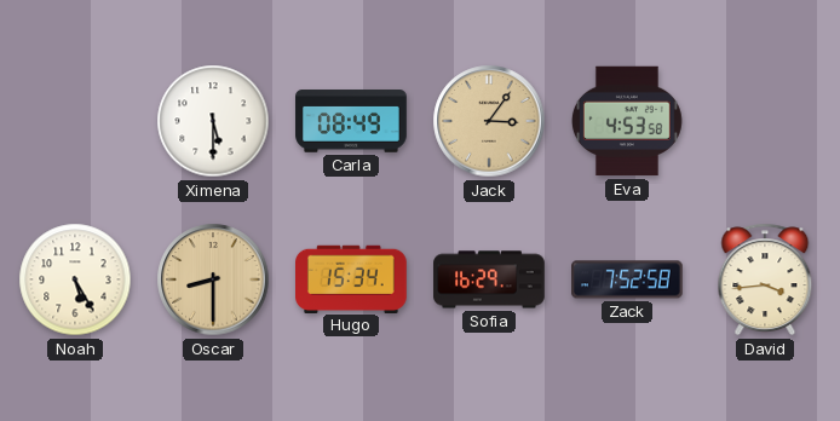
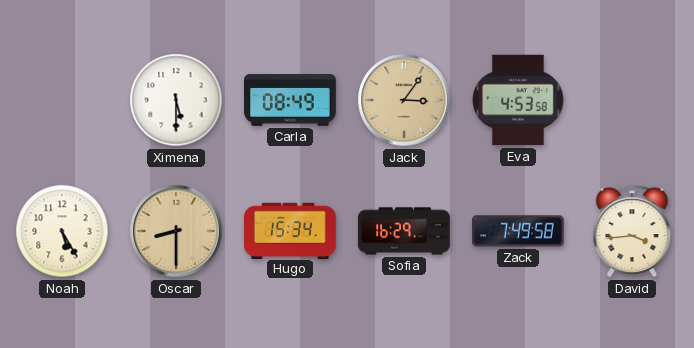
Zack: 7:52 -> 7:49
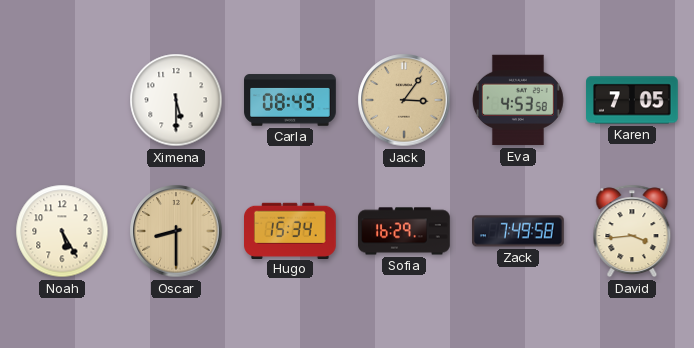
Karen: none -> 7:05
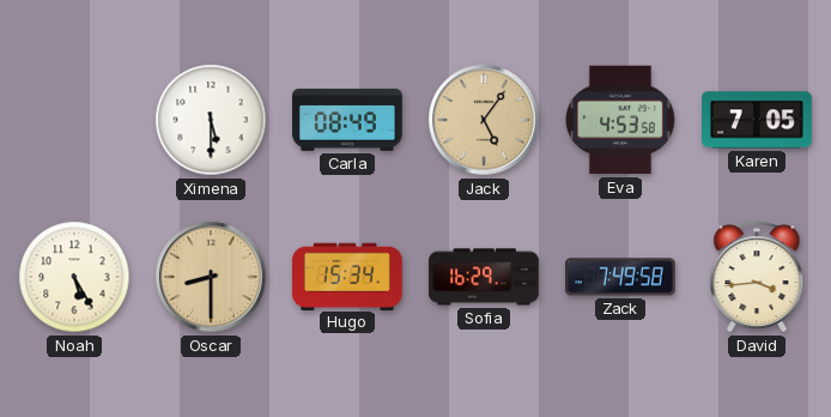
Jack: 3:06 -> 5:06
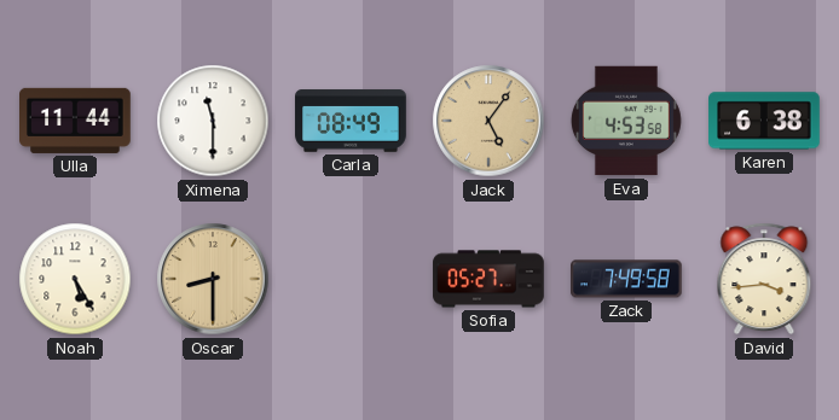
Ulla: none -> 11:44
Ximena: 5:30 -> 11:30
Karen: 7:05 -> 6:38
Hugo: 15:34 -> none
Sofia: 16:29 -> 05:27
